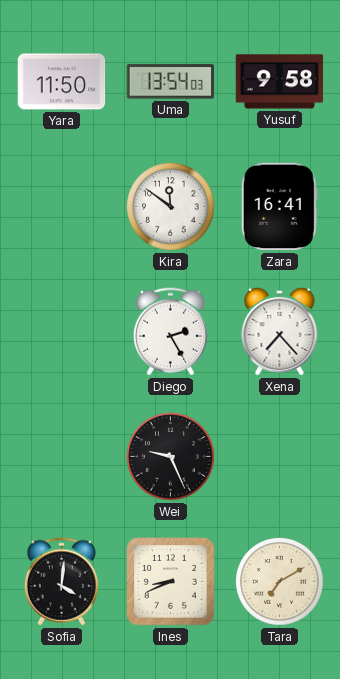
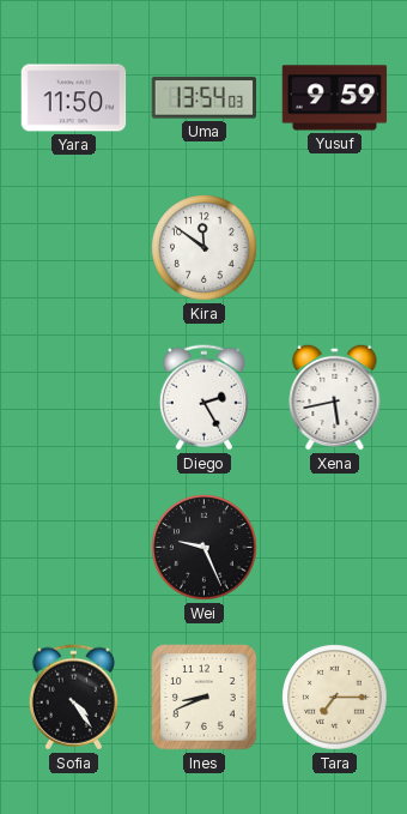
Yusuf: 9:58 -> 9:59
Zara: 16:41 -> none
Xena: 7:23 -> 5:43
Sofia: 4:01 -> 4:24
Tara: 7:10 -> 7:15
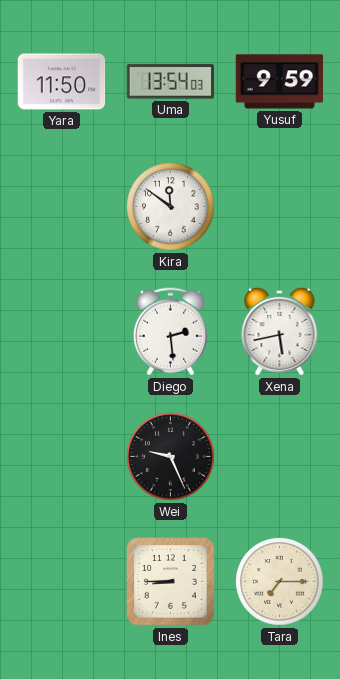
Diego: 2:25 -> 2:29
Sofia: 4:24 -> none
Ines: 8:41 -> 8:45
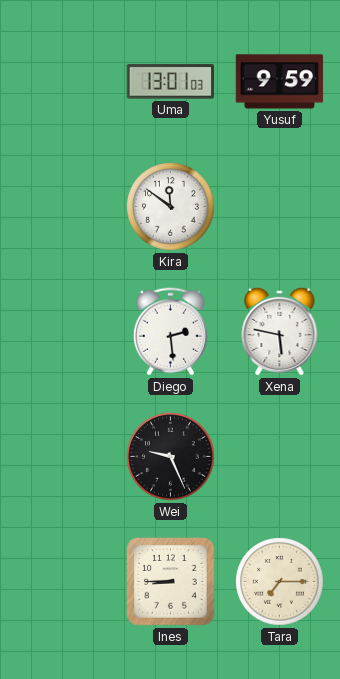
Yara: 11:50 -> none
Uma: 13:54 -> 13:01
Xena: 5:43 -> 5:47
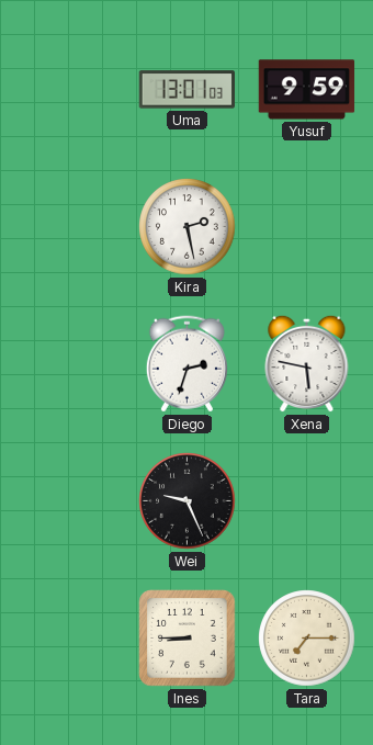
Kira: 11:51 -> 2:28
Diego: 2:29 -> 2:33
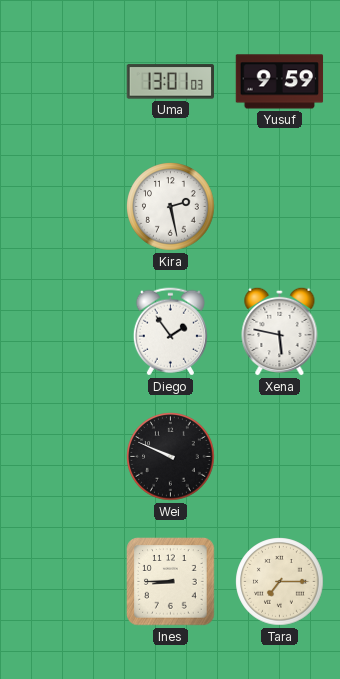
Diego: 2:33 -> 1:54
Wei: 9:26 -> 9:49
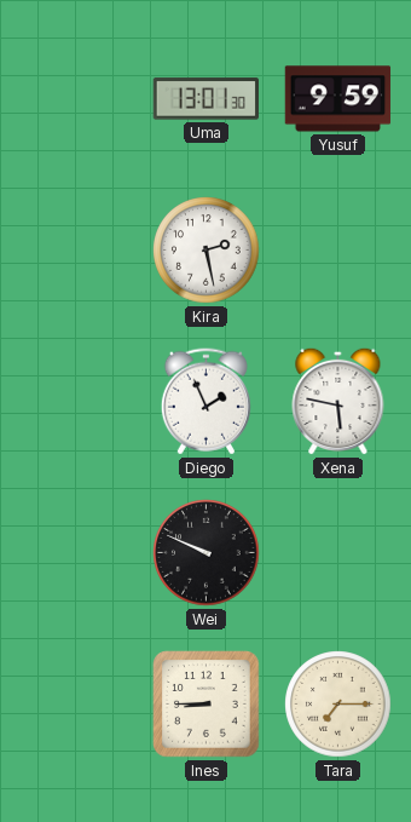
Uma: 13:01:03 -> 13:01:30
Diego: 1:54 -> 1:56
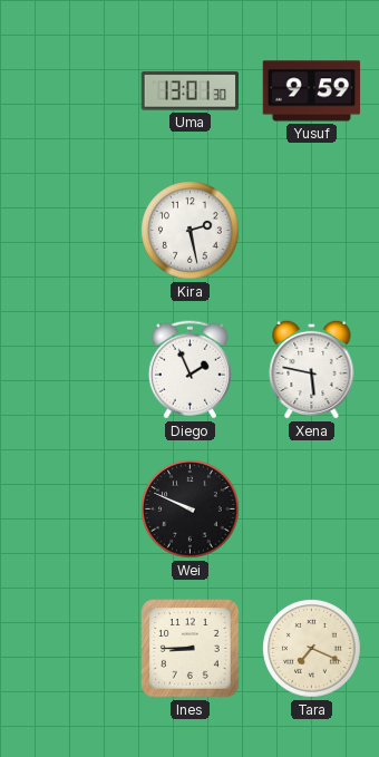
Tara: 7:15 -> 7:19
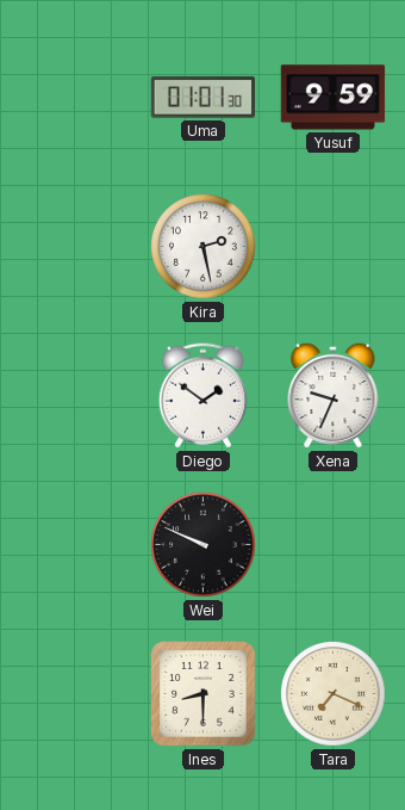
Uma: 13:01 -> 01:01
Diego: 1:56 -> 1:51
Xena: 5:47 -> 9:34
Ines: 8:45 -> 8:30
